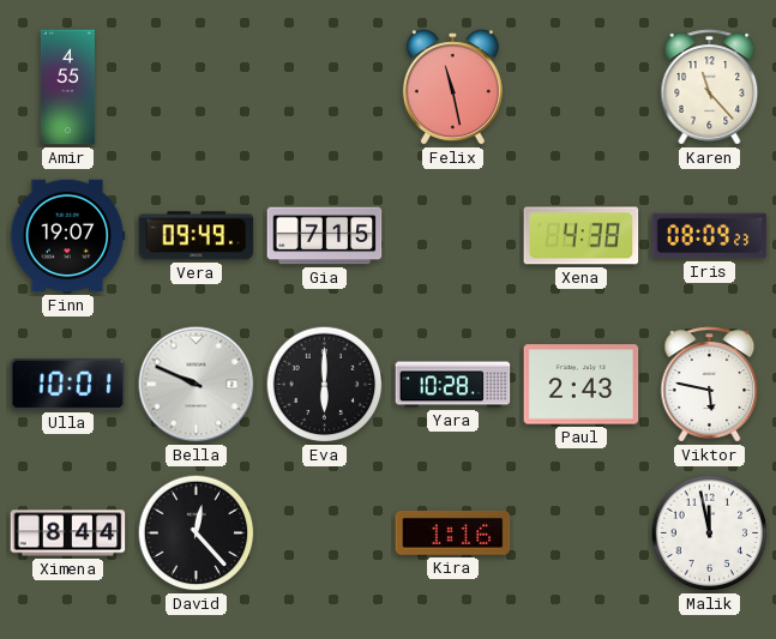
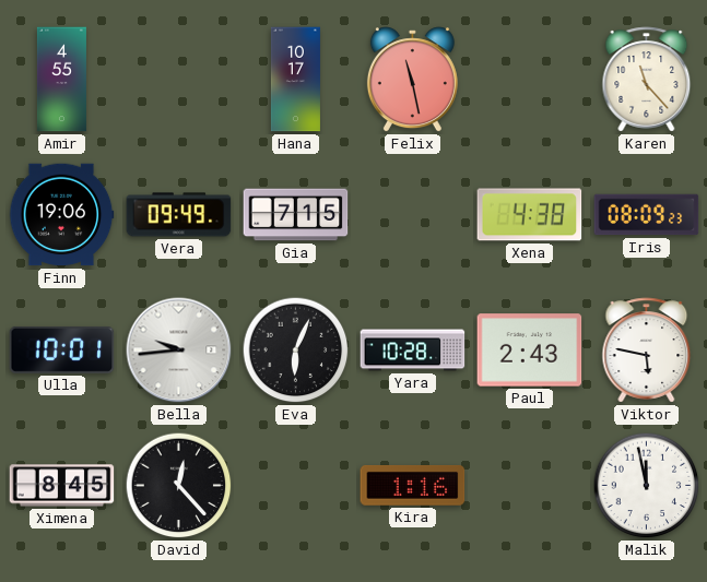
Hana: none -> 10:17
Finn: 19:07 -> 19:06
Bella: 9:49 -> 9:44
Eva: 6:00 -> 6:04
Ximena: 8:44 -> 8:45
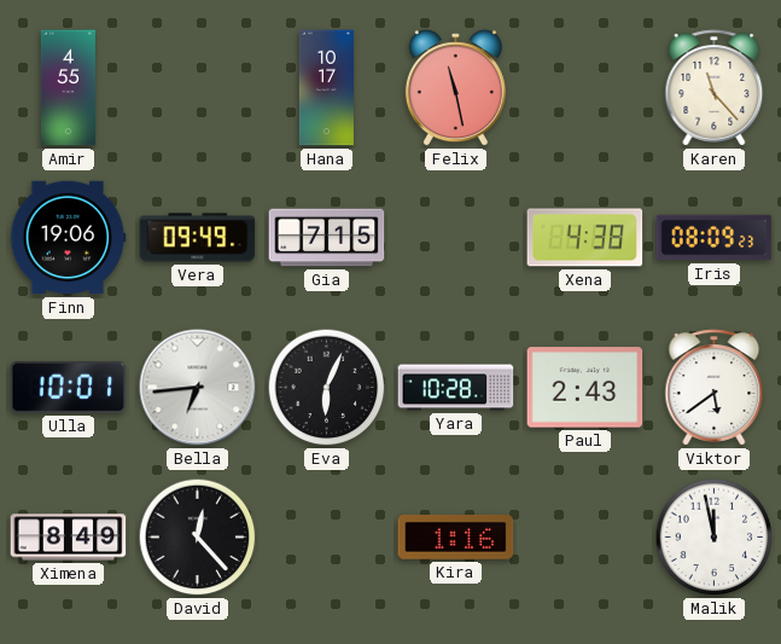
Bella: 9:44 -> 6:44
Viktor: 5:47 -> 5:39
Ximena: 8:45 -> 8:49
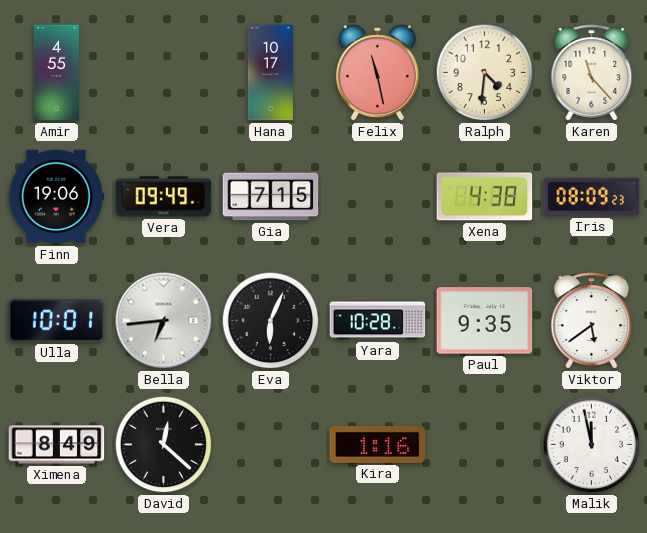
Ralph: none -> 4:31
Paul: 2:43 -> 9:35
David: 12:23 -> 12:22
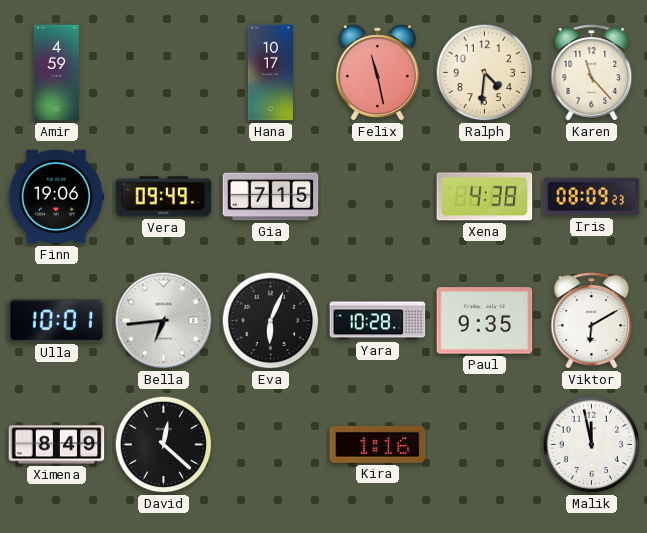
Amir: 4:55 -> 4:59
Viktor: 5:39 -> 6:10
